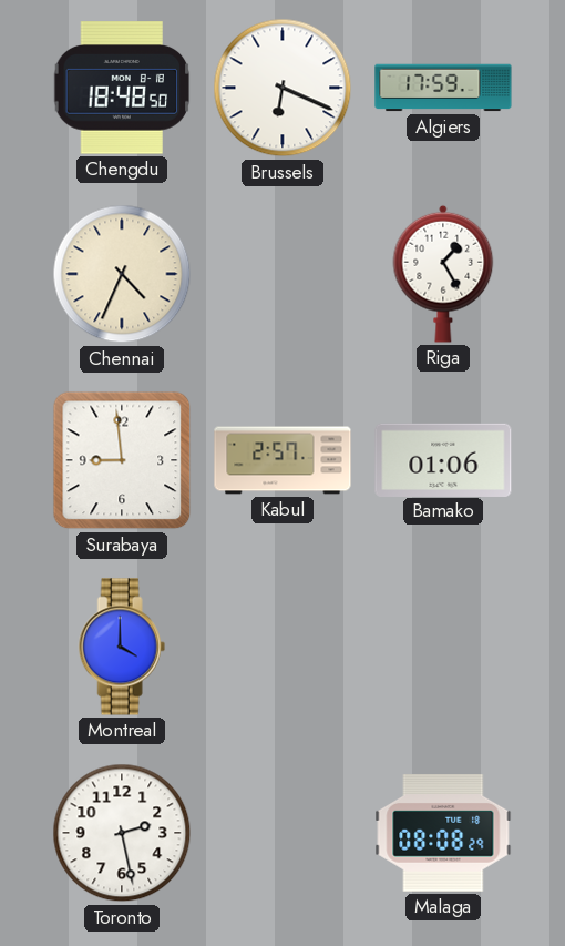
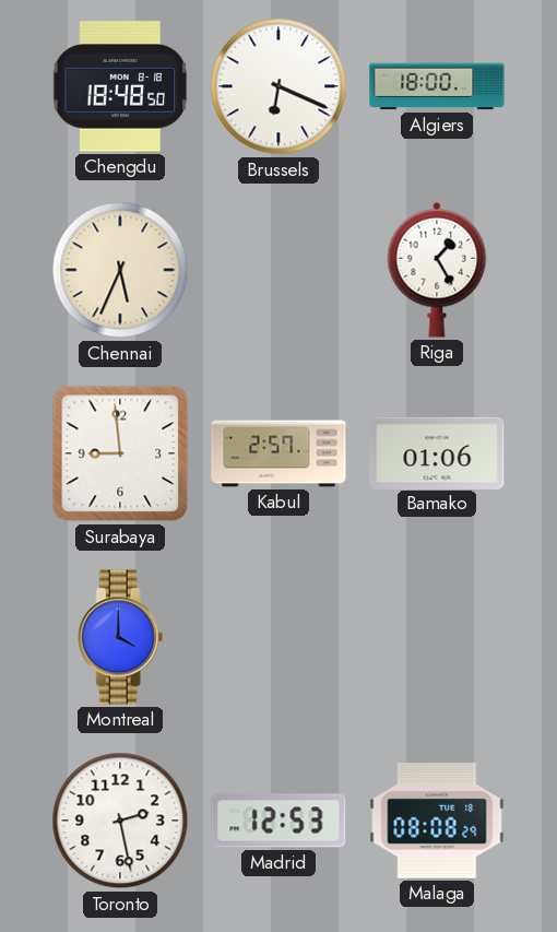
Algiers: 17:59 -> 18:00
Chennai: 4:34 -> 5:34
Madrid: none -> 12:53
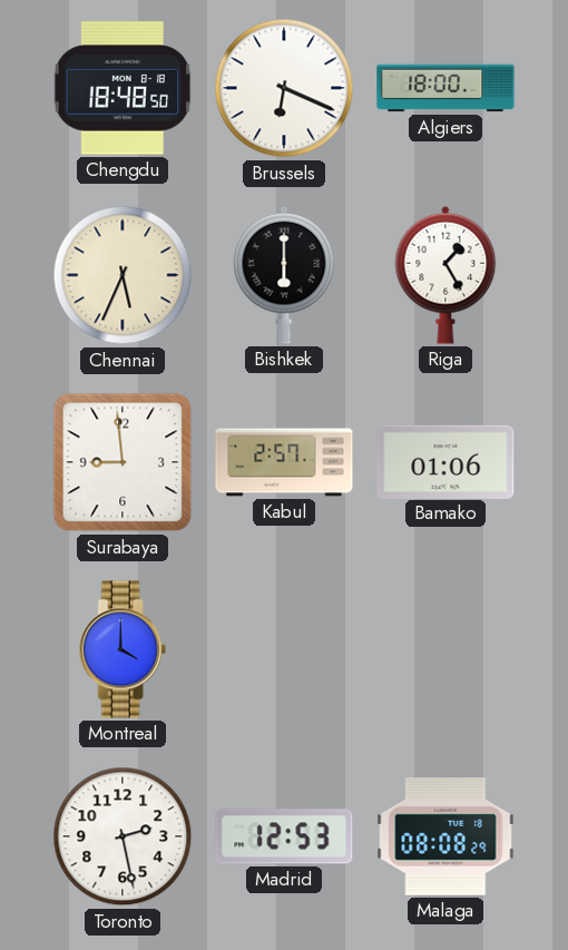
Bishkek: none -> 6:00
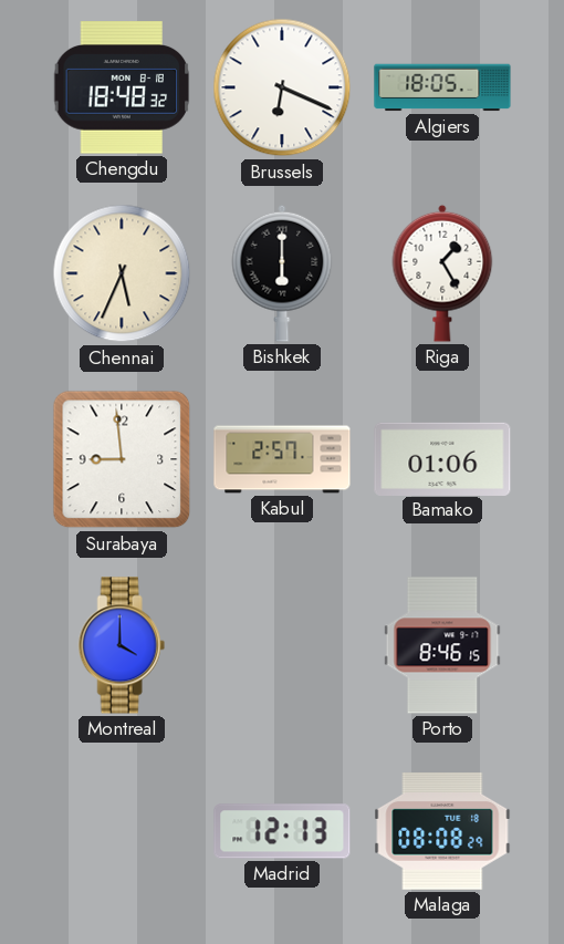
Chengdu: 18:48:50 -> 18:48:32
Algiers: 18:00 -> 18:05
Porto: none -> 8:46
Toronto: 2:28 -> none
Madrid: 12:53 -> 12:13
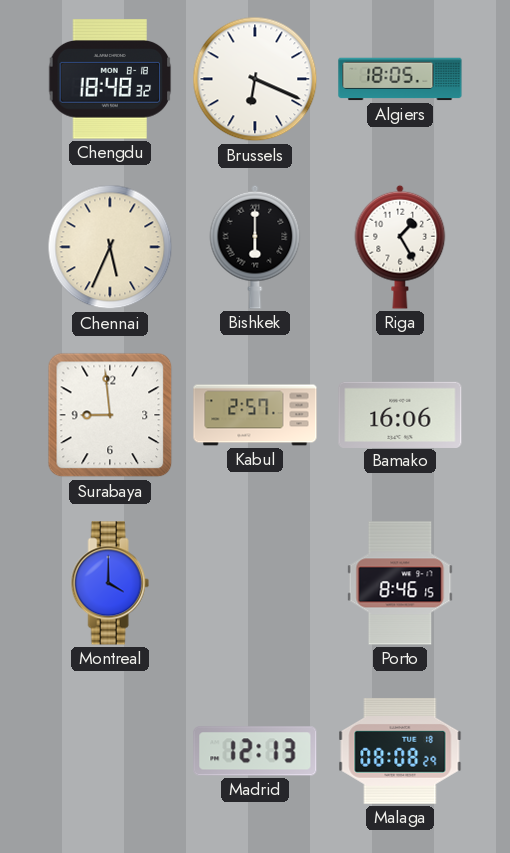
Bamako: 01:06 -> 16:06
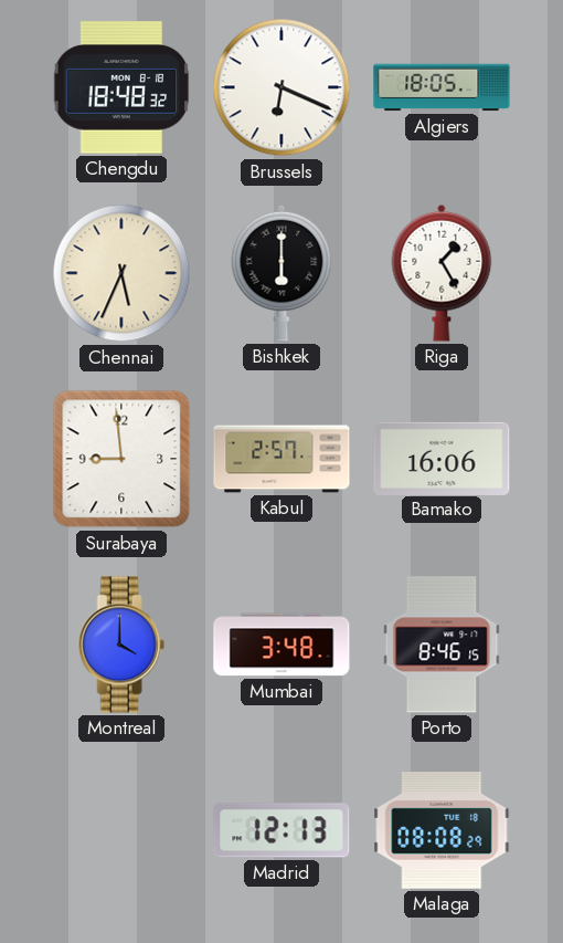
Mumbai: none -> 3:48
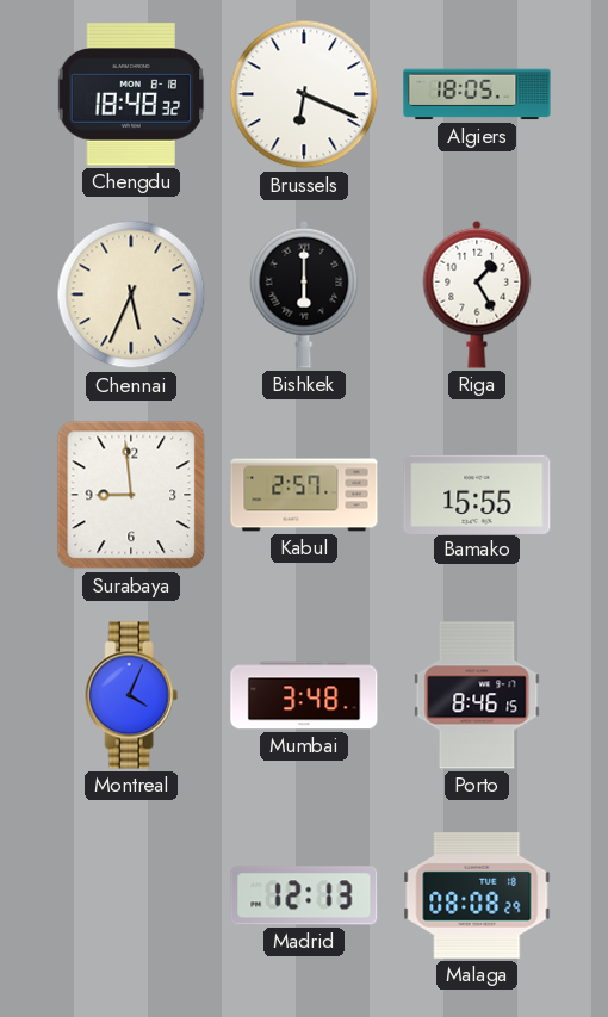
Bamako: 16:06 -> 15:55
Montreal: 4:00 -> 4:04
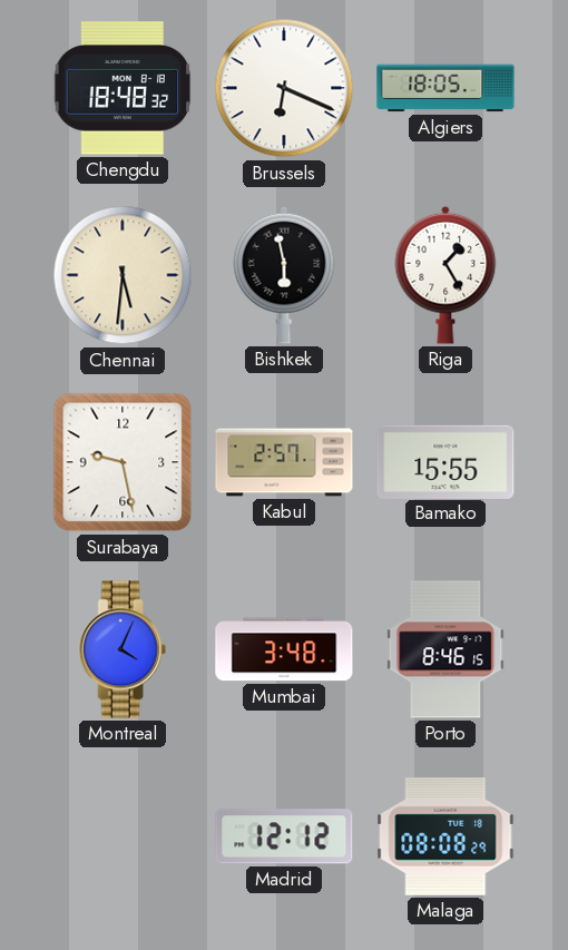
Chennai: 5:34 -> 5:31
Bishkek: 6:00 -> 5:58
Surabaya: 8:59 -> 9:28
Madrid: 12:13 -> 12:12
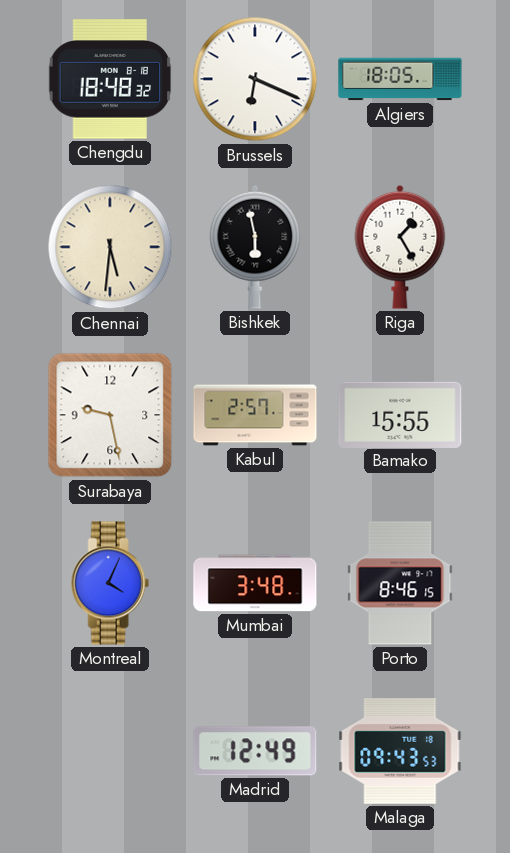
Madrid: 12:12 -> 12:49
Malaga: 08:08 -> 09:43
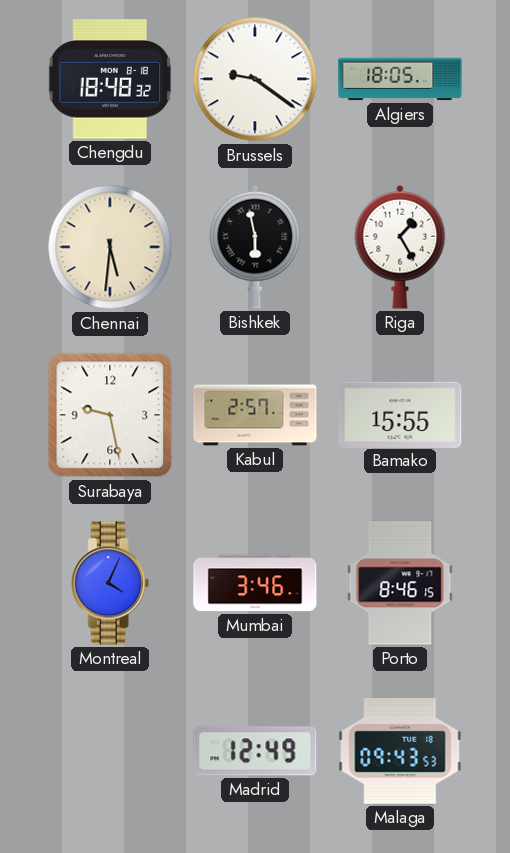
Brussels: 6:19 -> 9:21
Mumbai: 3:48 -> 3:46
